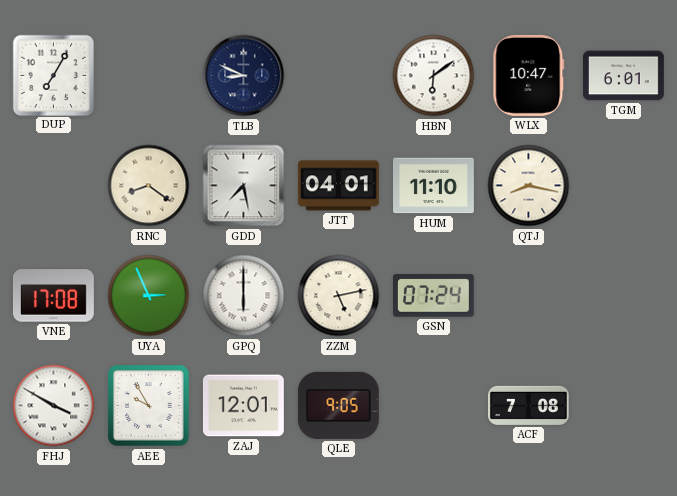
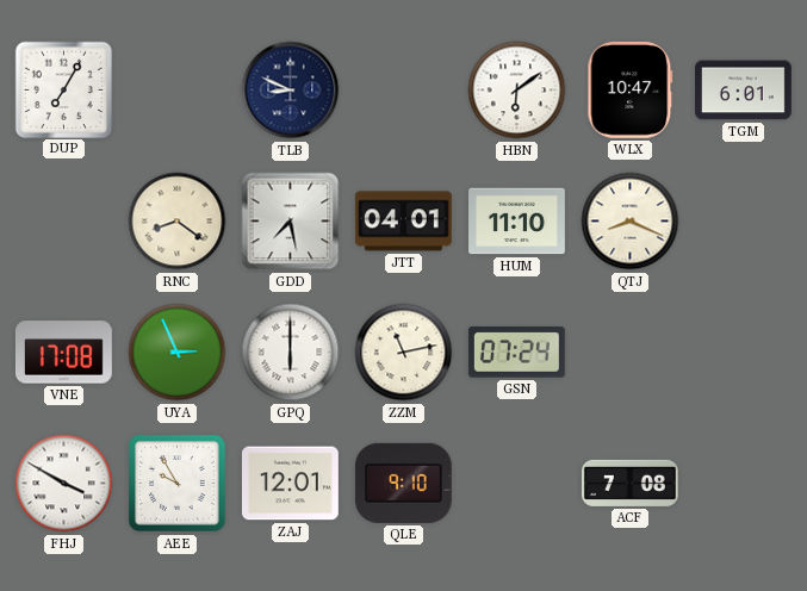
QTJ: 8:17 -> 8:19
ZZM: 5:13 -> 11:13
QLE: 9:05 -> 9:10
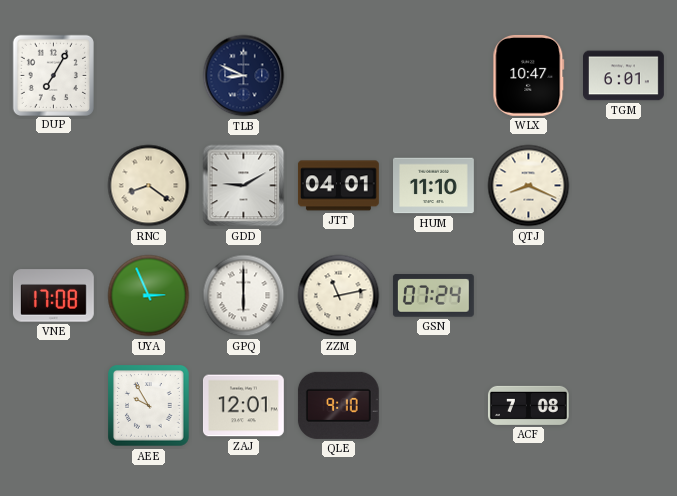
HBN: 6:09 -> none
GDD: 7:28 -> 9:10
FHJ: 3:50 -> none
